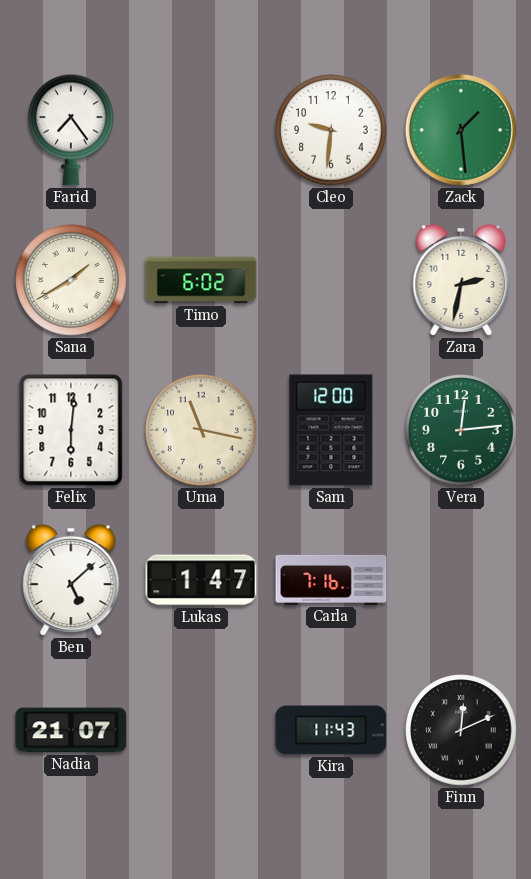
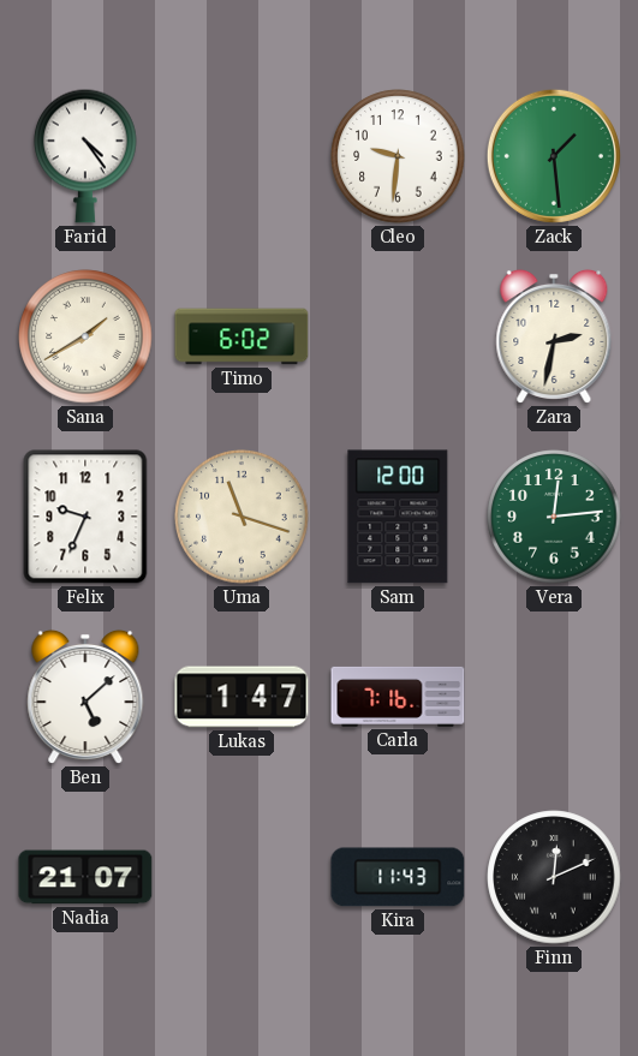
Farid: 7:24 -> 4:24
Felix: 6:01 -> 9:34
Uma: 11:17 -> 11:18
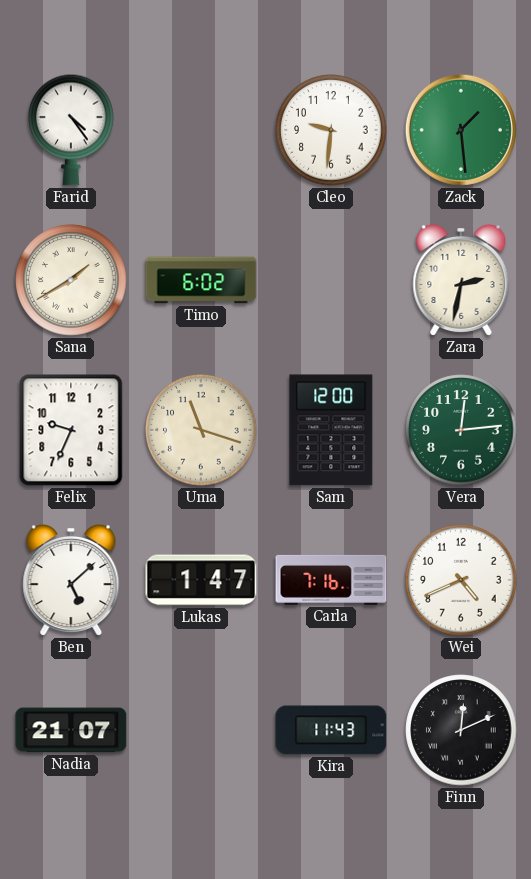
Wei: none -> 4:41
